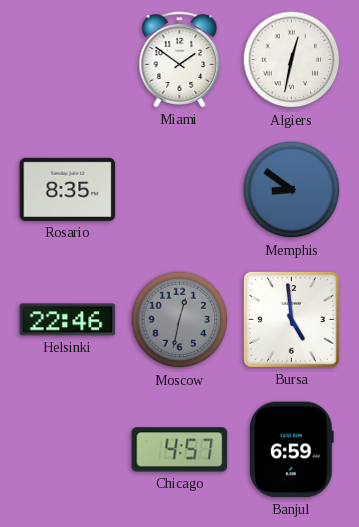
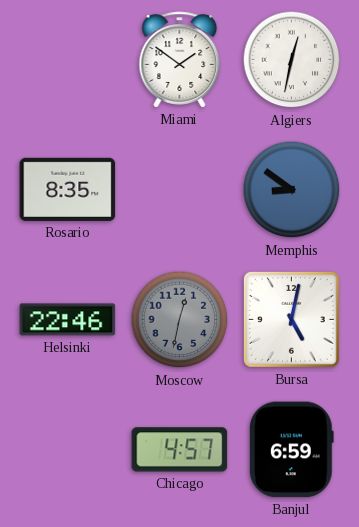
Bursa: 4:59 -> 5:02
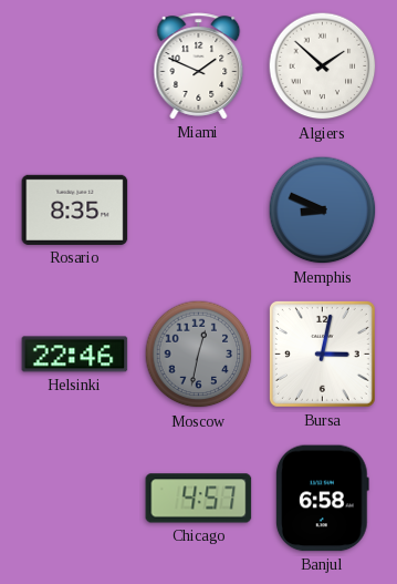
Miami: 1:51 -> 1:49
Algiers: 12:32 -> 1:52
Memphis: 8:51 -> 8:49
Bursa: 5:02 -> 3:02
Banjul: 6:59 -> 6:58
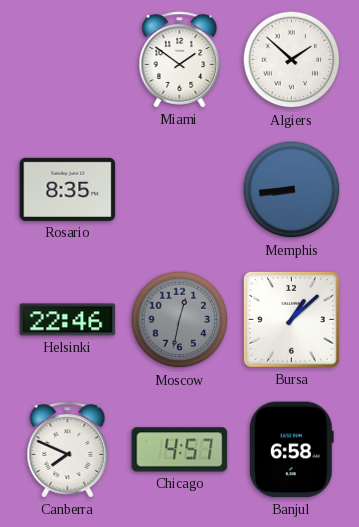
Miami: 1:49 -> 1:51
Memphis: 8:49 -> 8:44
Bursa: 3:02 -> 1:08
Canberra: none -> 7:49
